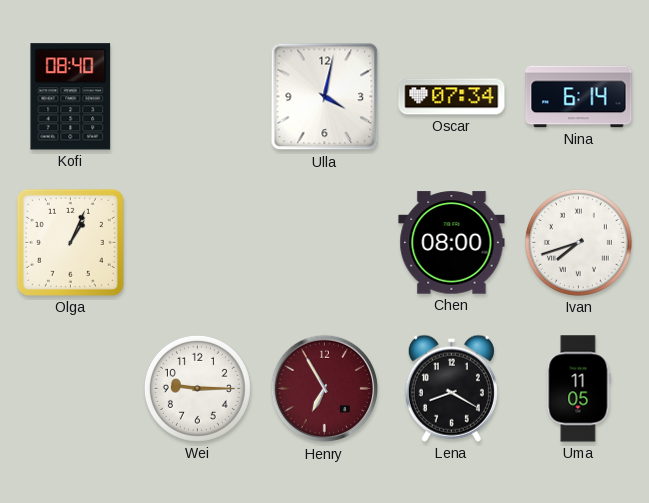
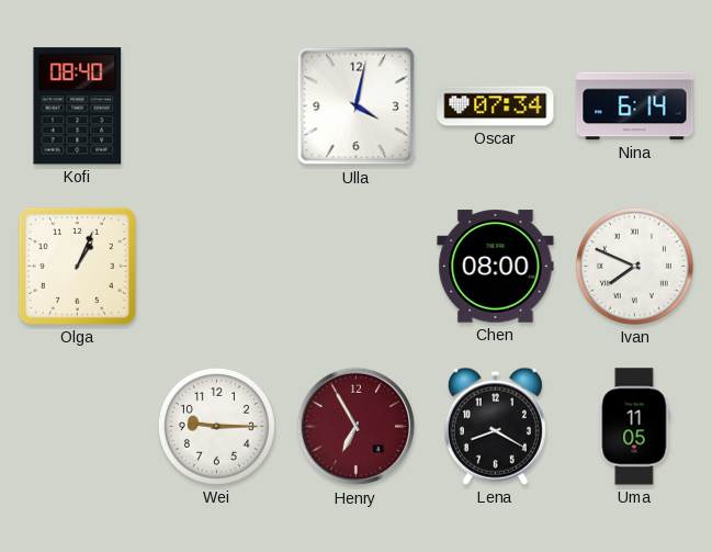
Ivan: 7:42 -> 7:49
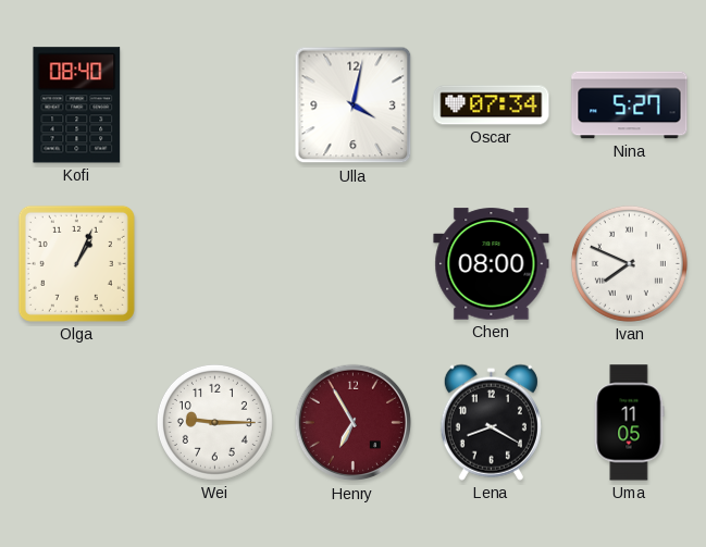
Nina: 6:14 -> 5:27
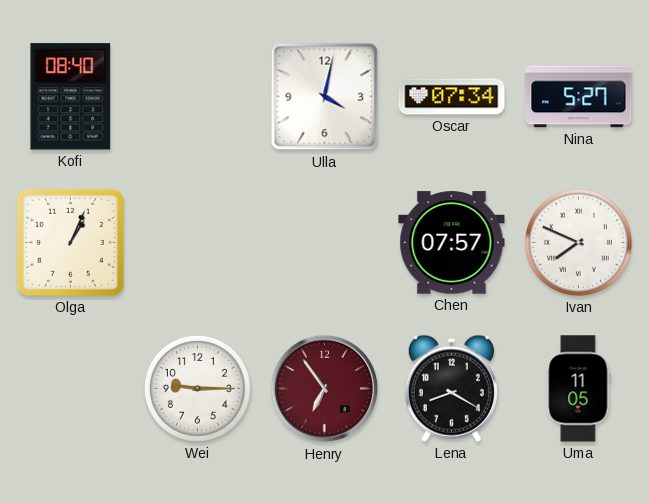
Chen: 08:00 -> 07:57
Henry: 6:55 -> 6:54
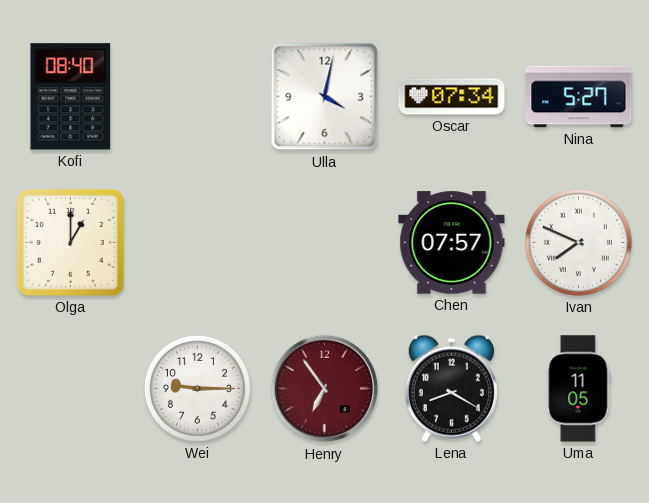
Olga: 1:04 -> 1:00
